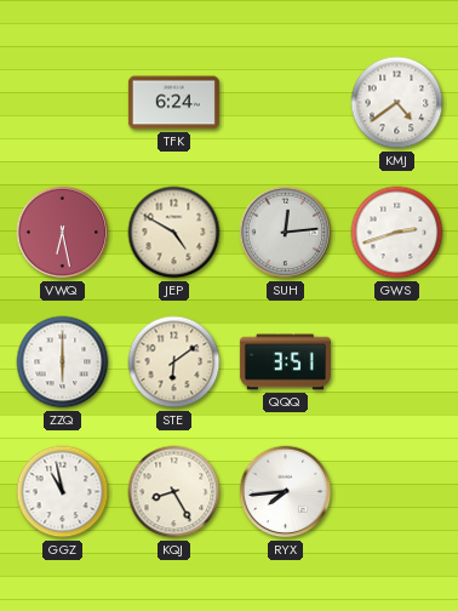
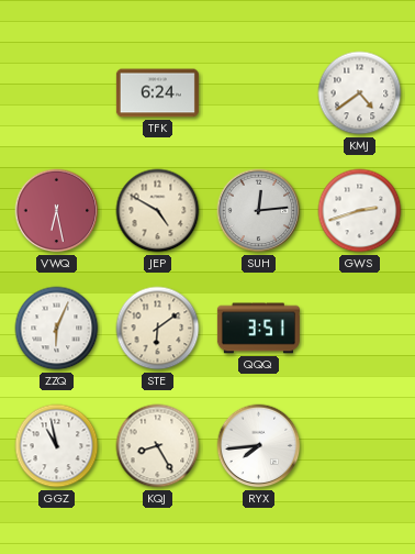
ZZQ: 6:00 -> 6:04
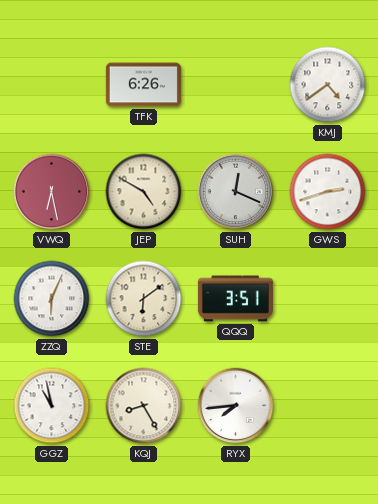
TFK: 6:24 -> 6:26
SUH: 12:14 -> 12:19
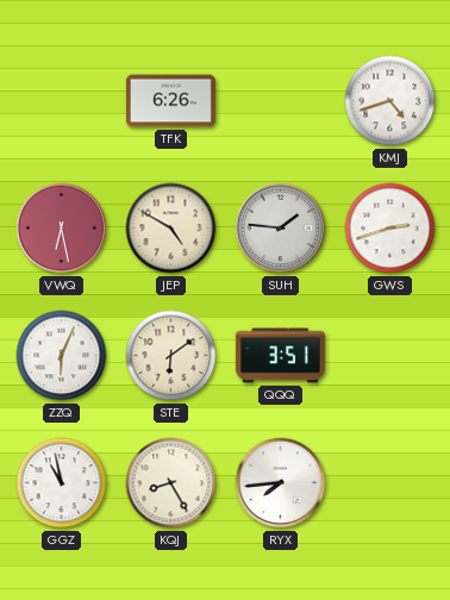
KMJ: 4:39 -> 4:42
SUH: 12:19 -> 1:46
